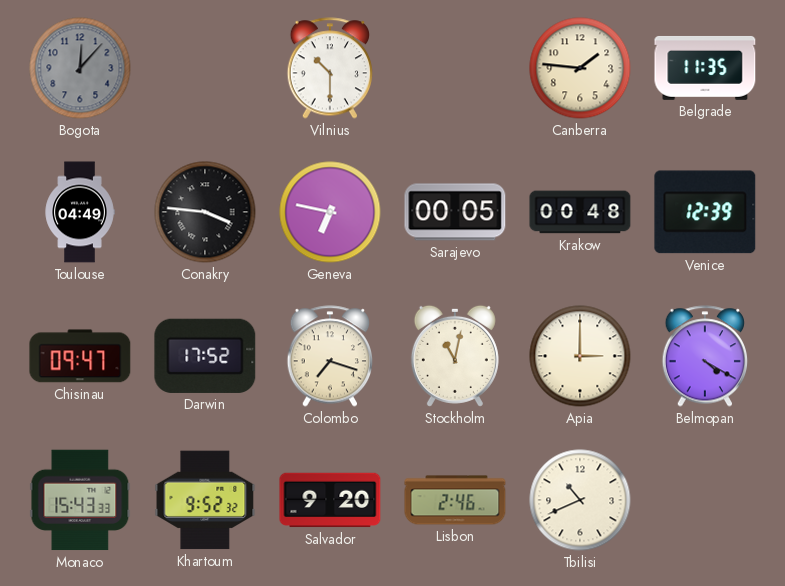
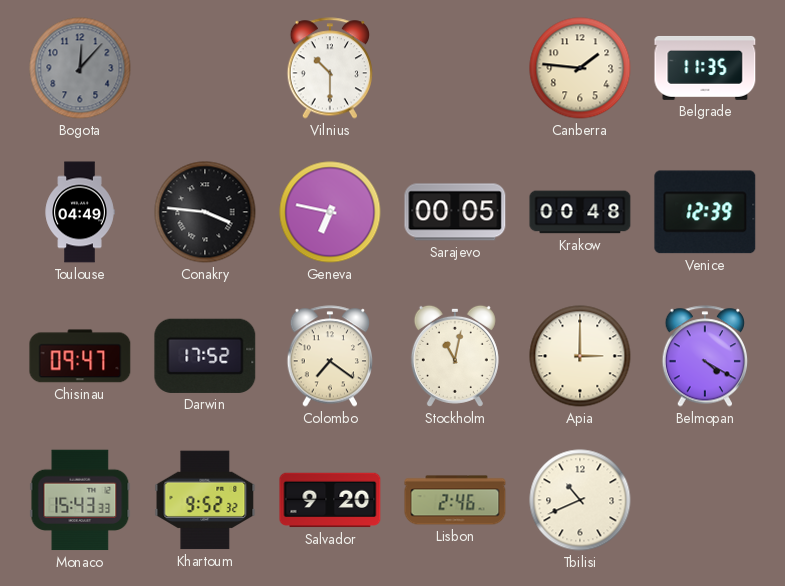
Colombo: 7:18 -> 7:21
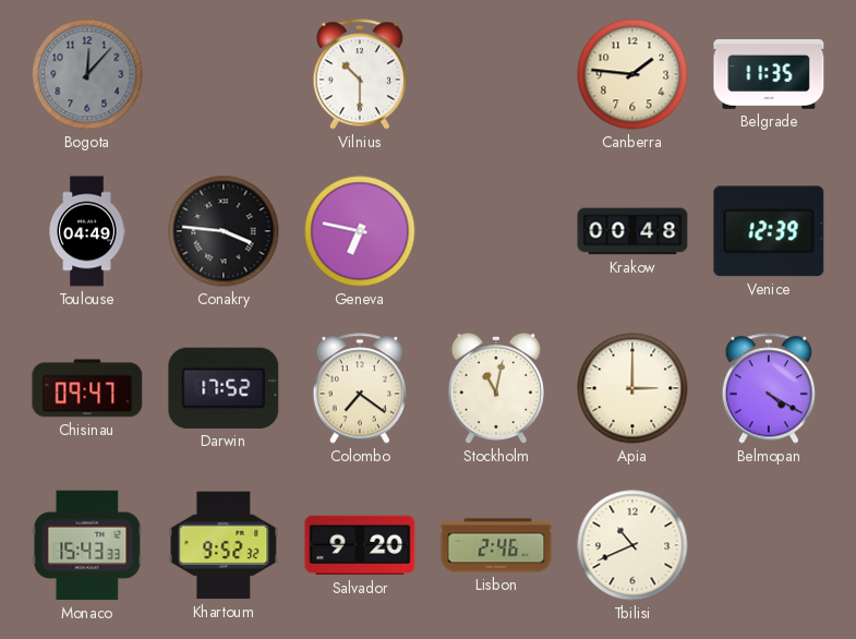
Sarajevo: 00:05 -> none
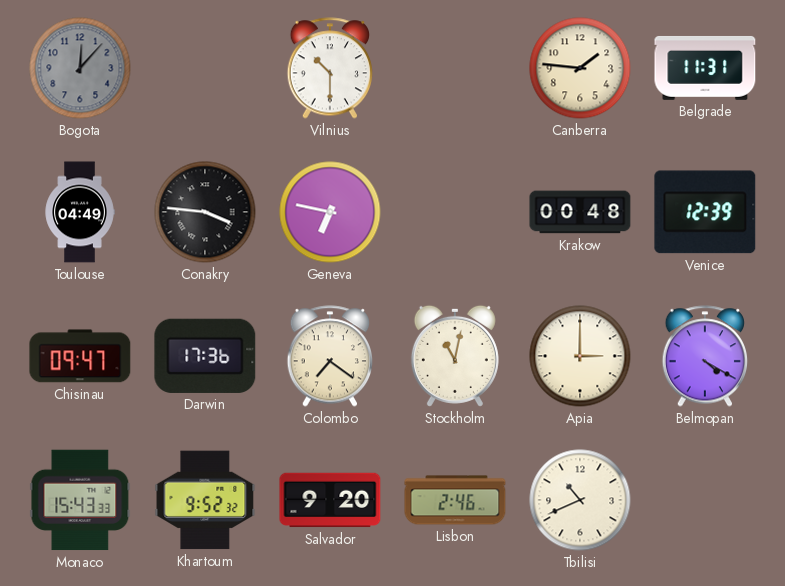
Belgrade: 11:35 -> 11:31
Darwin: 17:52 -> 17:36
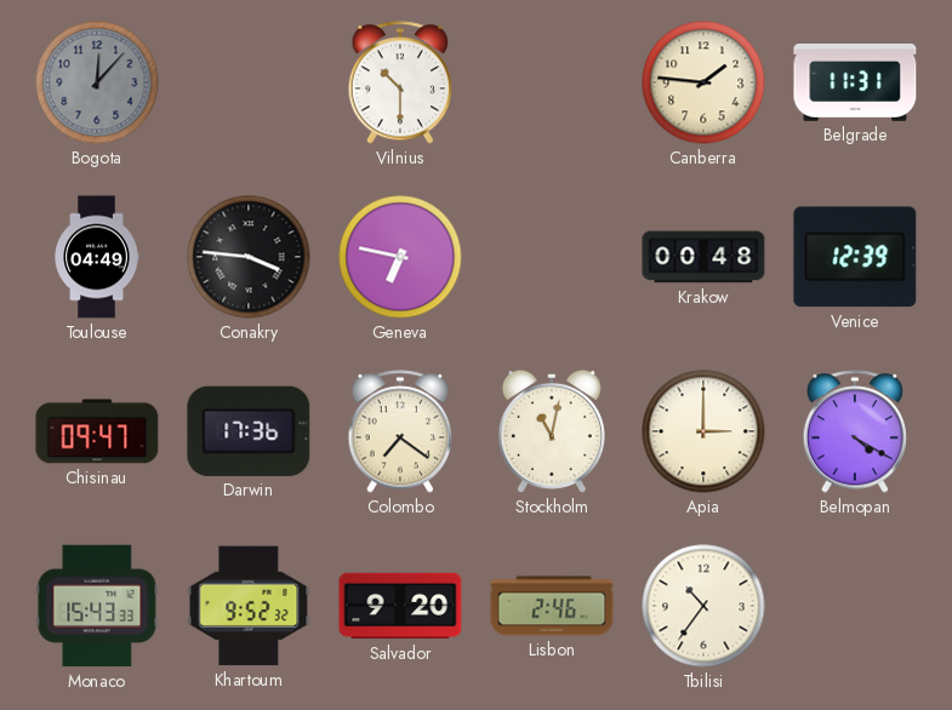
Tbilisi: 10:41 -> 10:36
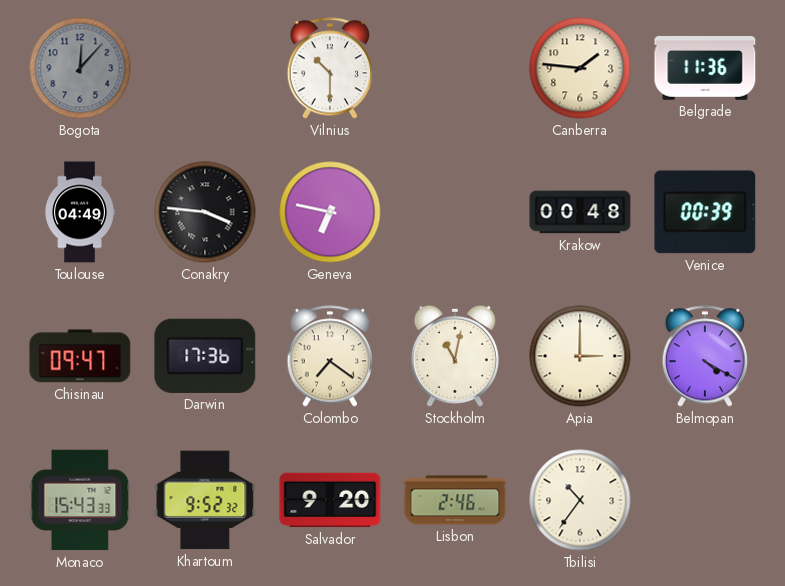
Belgrade: 11:31 -> 11:36
Venice: 12:39 -> 00:39
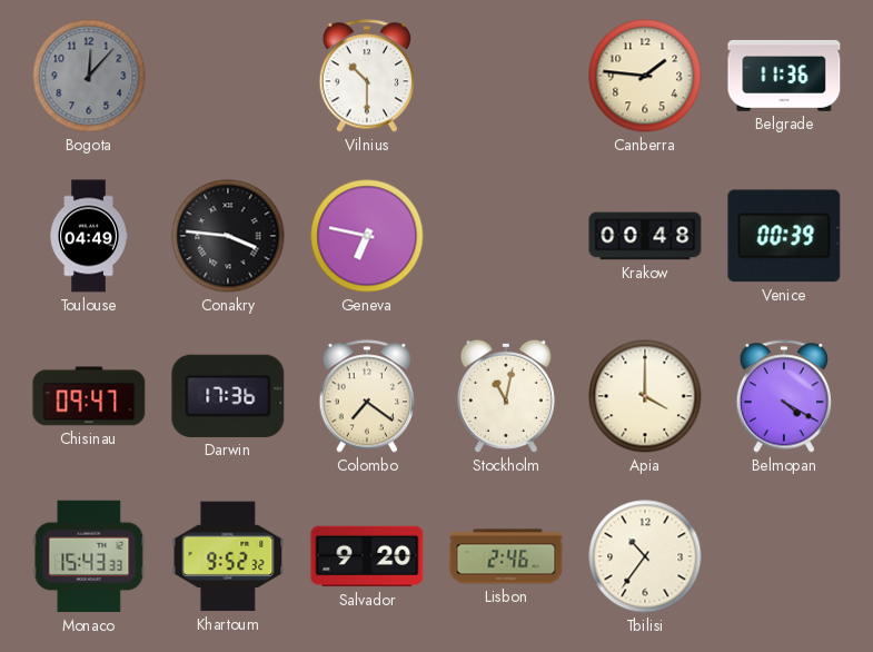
Apia: 3:00 -> 4:00
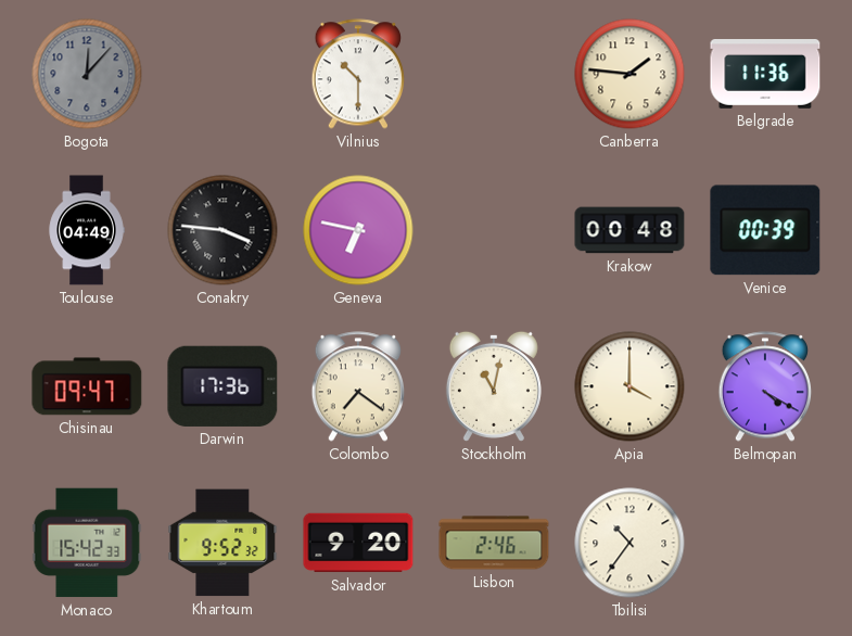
Monaco: 15:43 -> 15:42
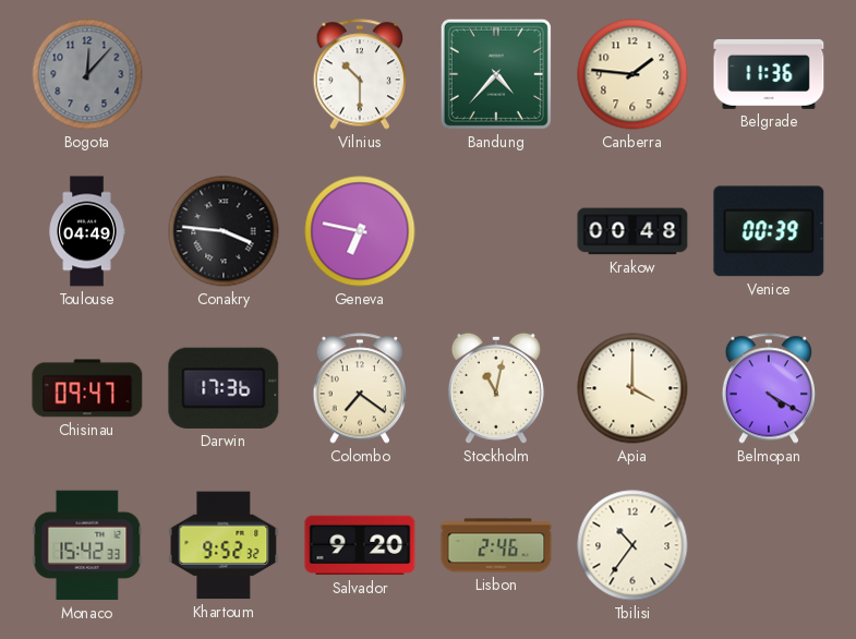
Bandung: none -> 4:37
